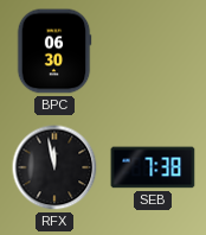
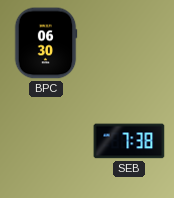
RFX: 11:58 -> none
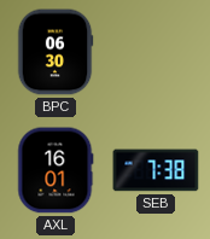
AXL: none -> 16:01
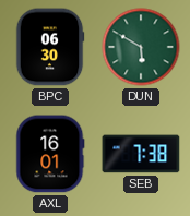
DUN: none -> 5:50
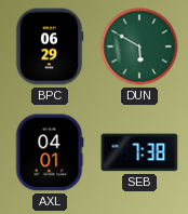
BPC: 06:30 -> 06:29
AXL: 16:01 -> 04:01
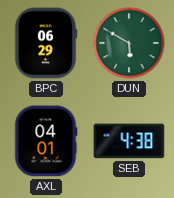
SEB: 7:38 -> 4:38
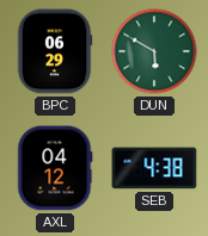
AXL: 04:01 -> 04:12
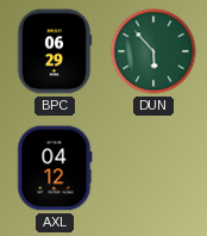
DUN: 5:50 -> 5:53
SEB: 4:38 -> none
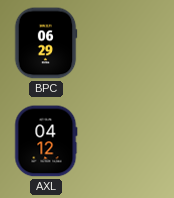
DUN: 5:53 -> none
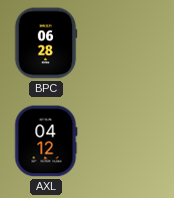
BPC: 06:29 -> 06:28
